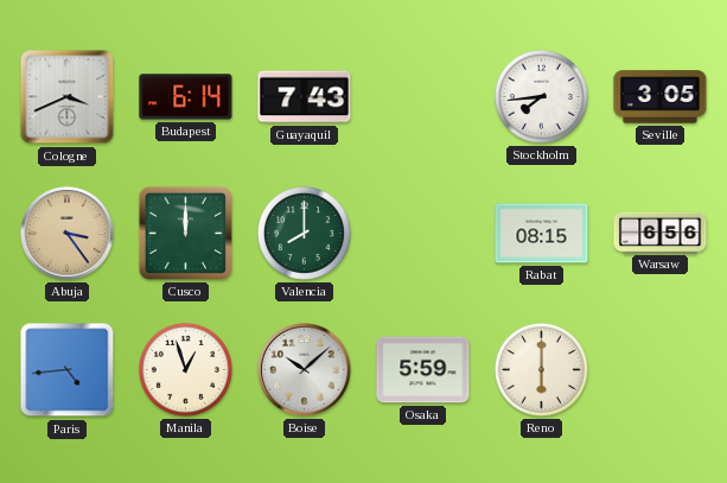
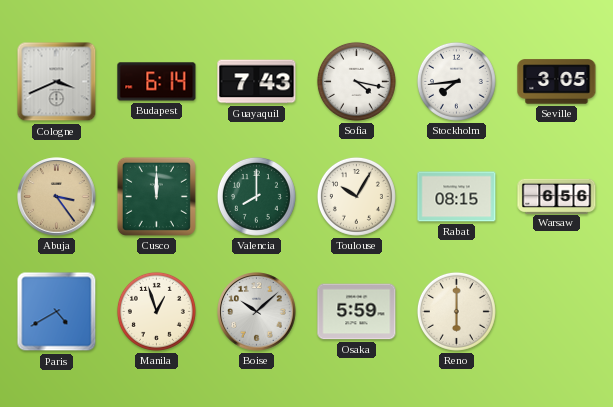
Sofia: none -> 4:17
Toulouse: none -> 10:05
Paris: 4:44 -> 4:40
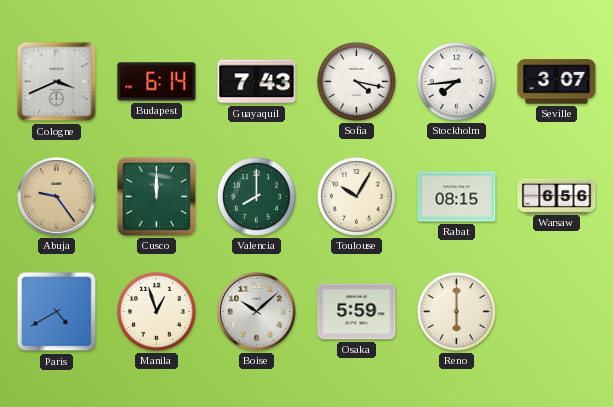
Seville: 3:05 -> 3:07
Abuja: 3:24 -> 9:24
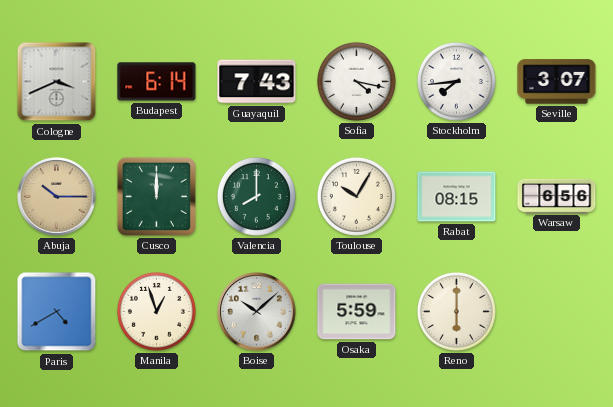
Abuja: 9:24 -> 10:15
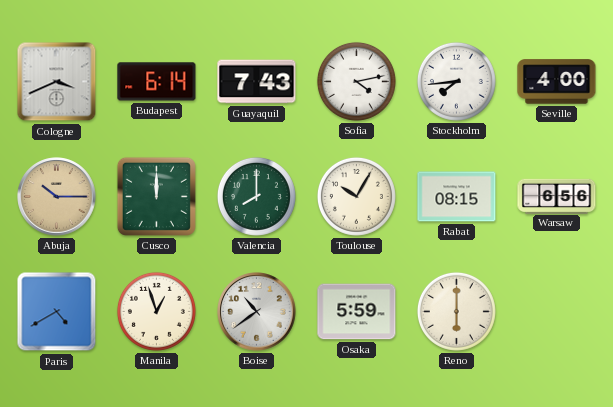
Sofia: 4:17 -> 4:13
Seville: 3:07 -> 4:00
Boise: 10:08 -> 10:39
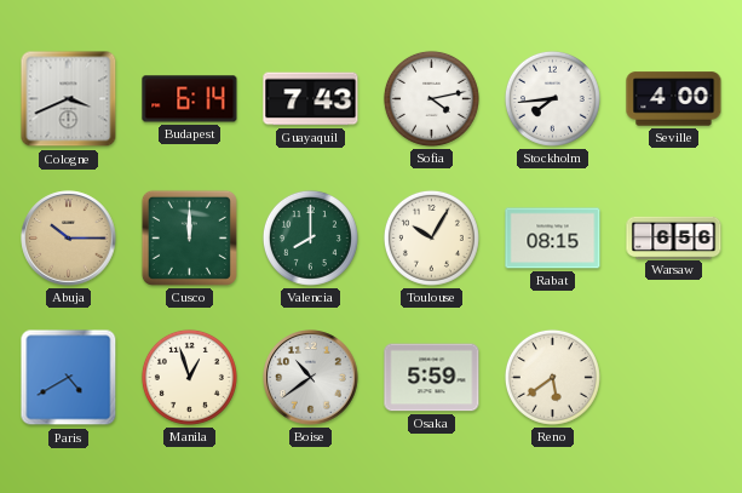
Reno: 6:00 -> 5:39
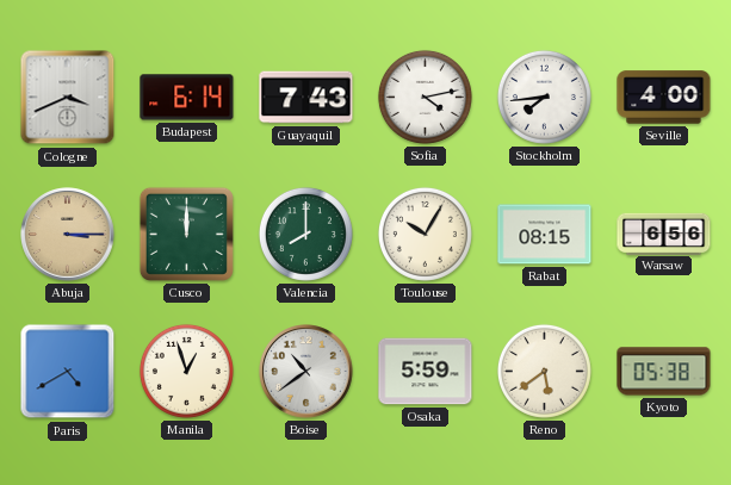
Abuja: 10:15 -> 3:15
Kyoto: none -> 05:38
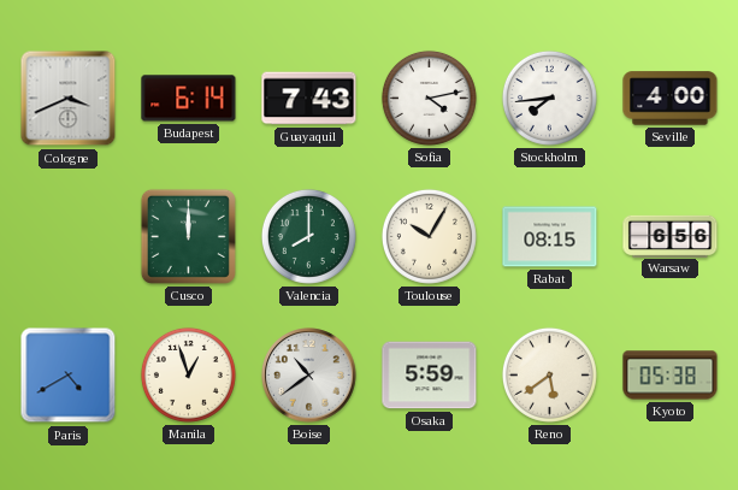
Abuja: 3:15 -> none
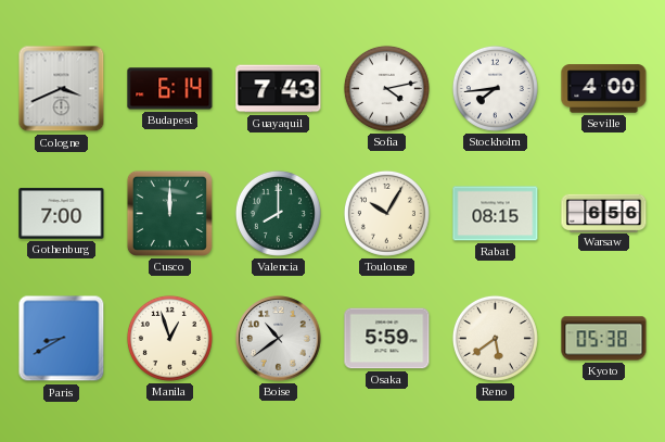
Gothenburg: none -> 7:00
Paris: 4:40 -> 8:40
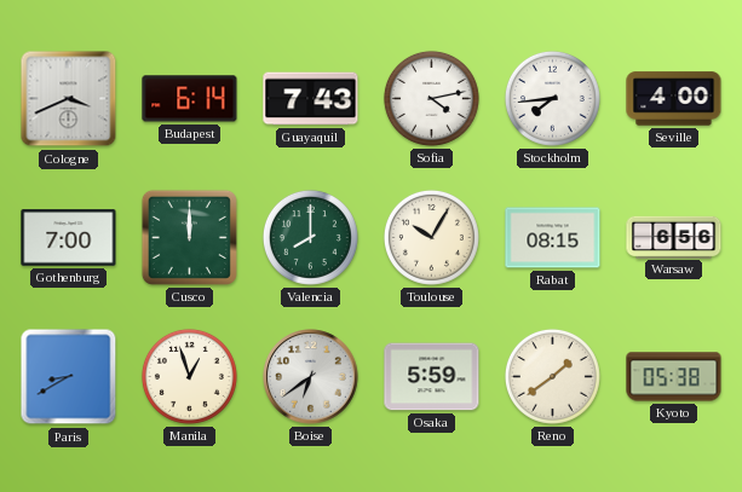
Boise: 10:39 -> 6:39
Reno: 5:39 -> 1:39
